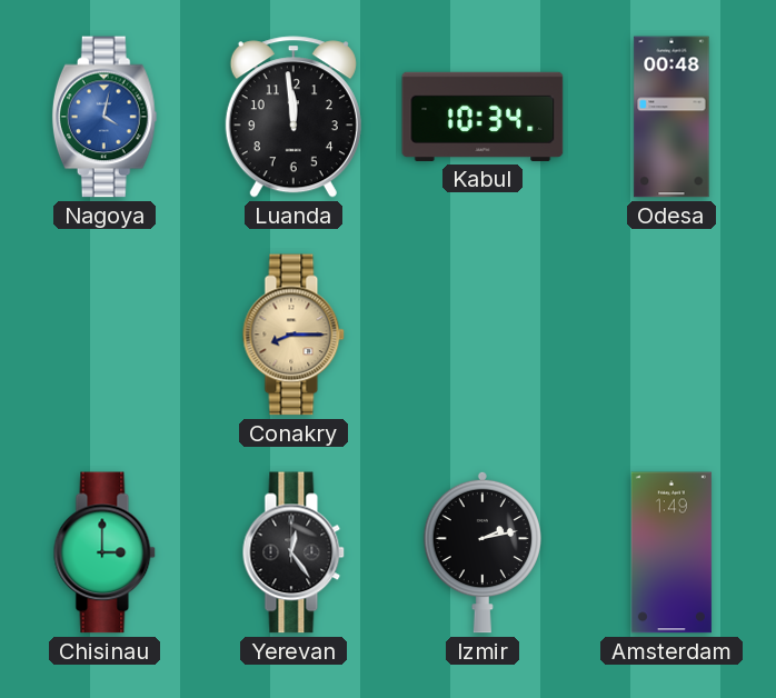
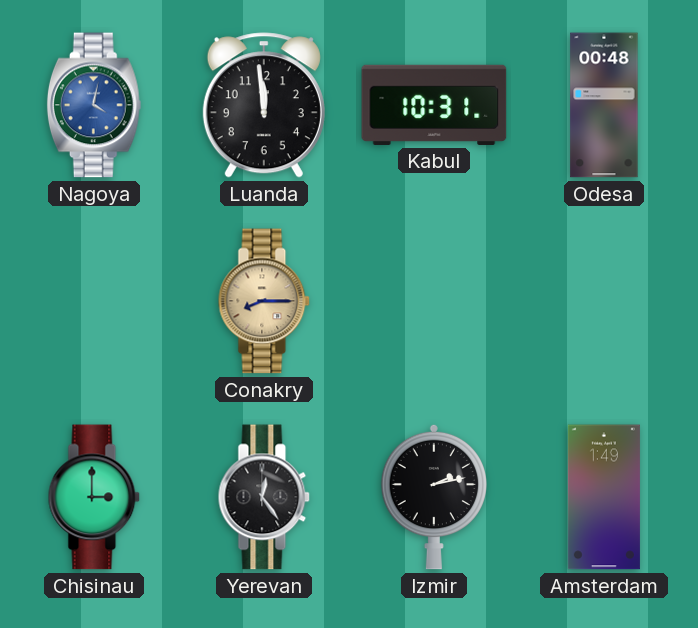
Kabul: 10:34 -> 10:31
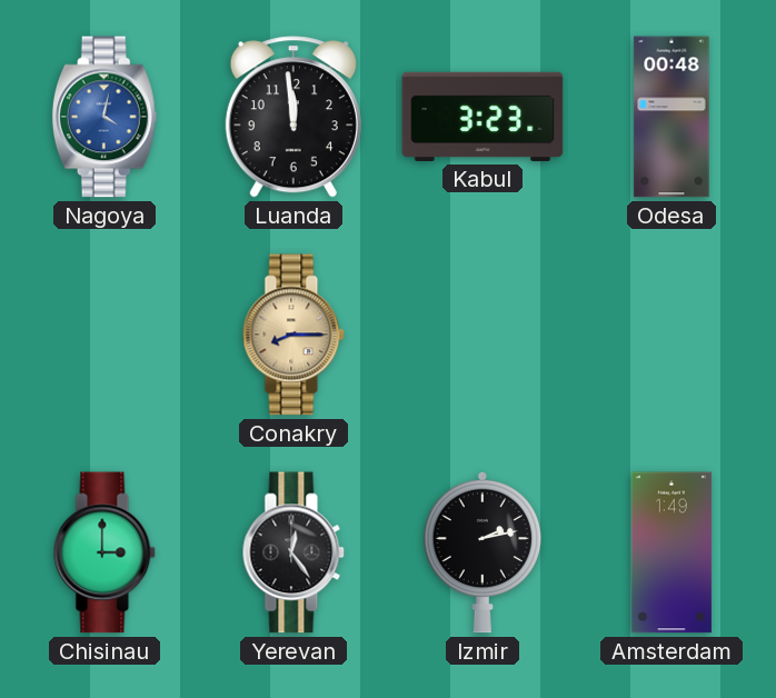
Kabul: 10:31 -> 3:23
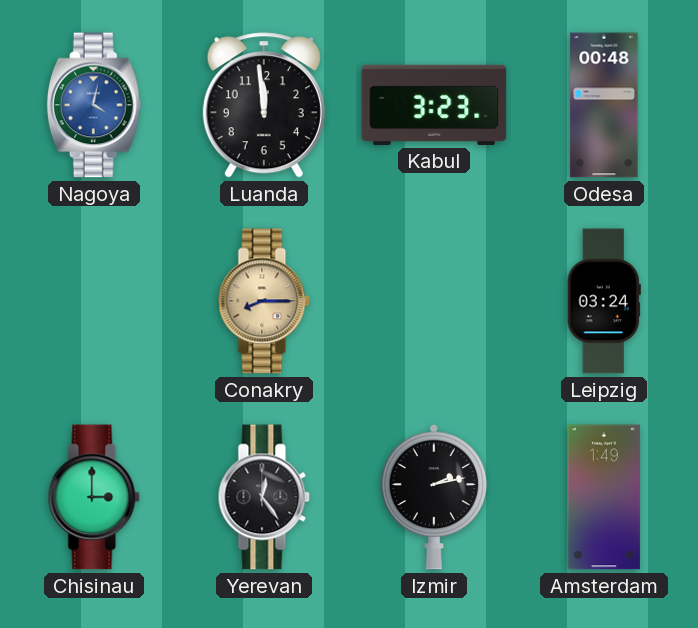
Leipzig: none -> 03:24
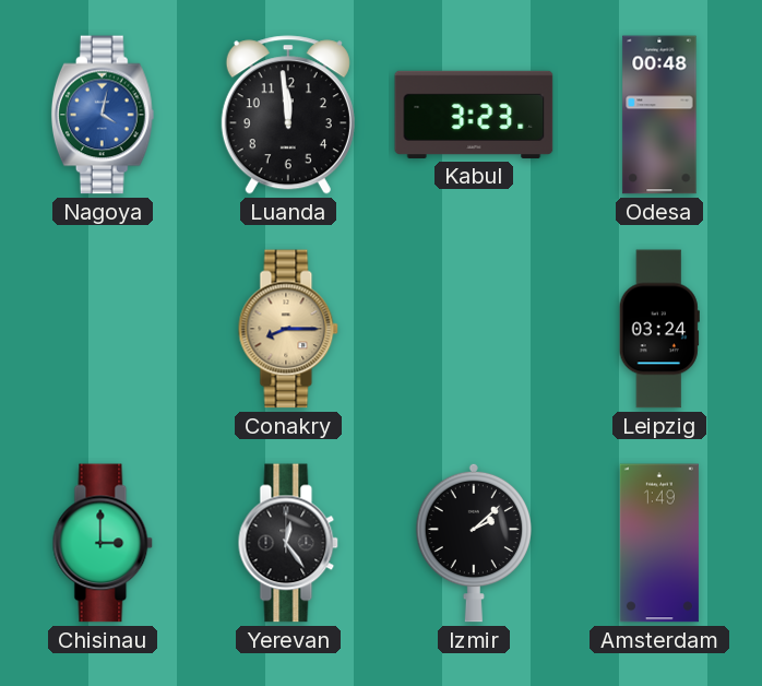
Izmir: 2:13 -> 2:08
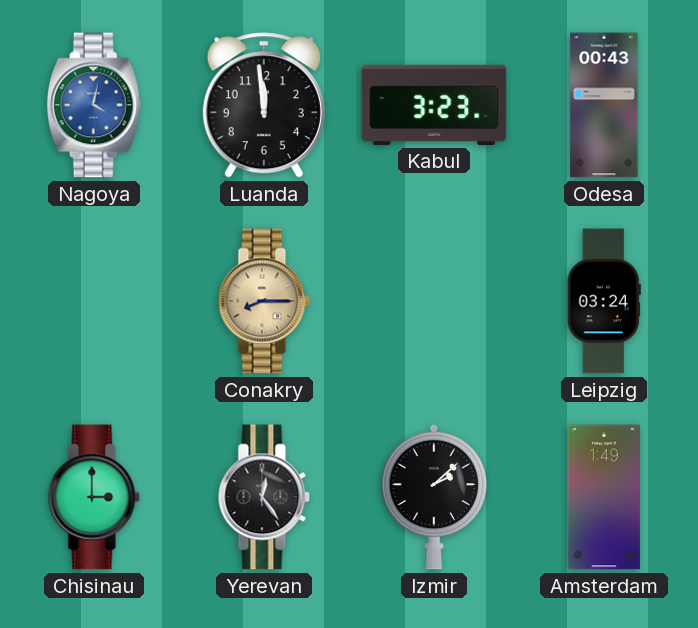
Odesa: 00:48 -> 00:43
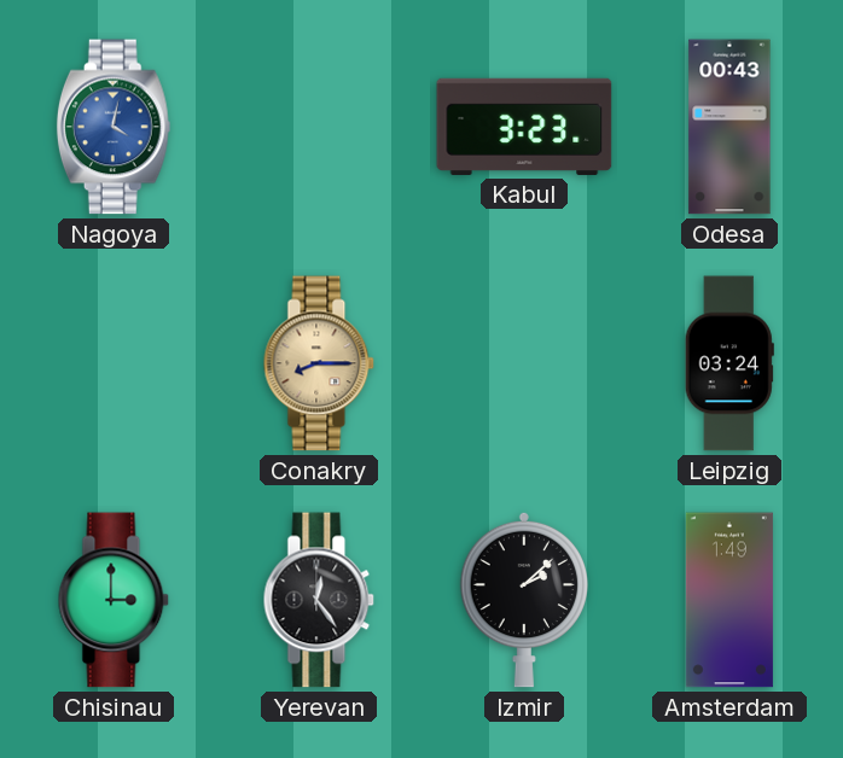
Luanda: 11:59 -> none
